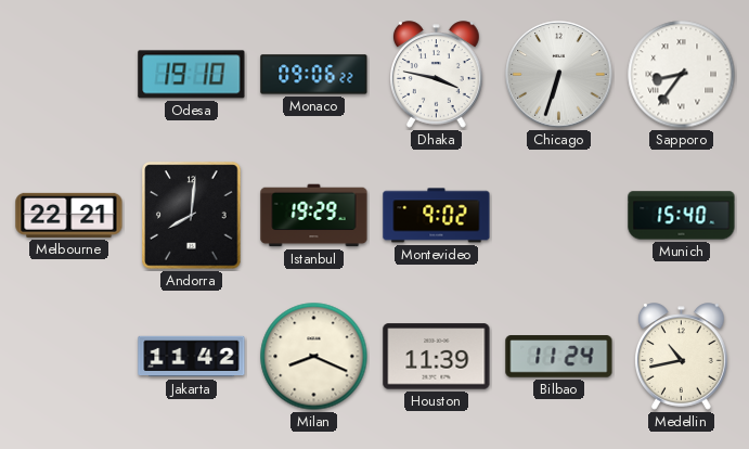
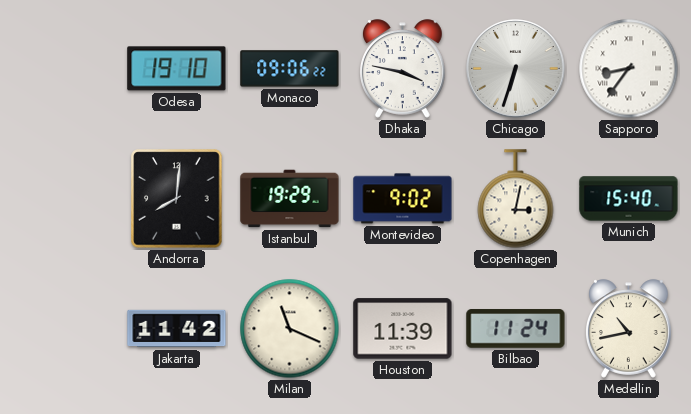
Melbourne: 22:21 -> none
Copenhagen: none -> 3:02
Milan: 8:19 -> 11:19
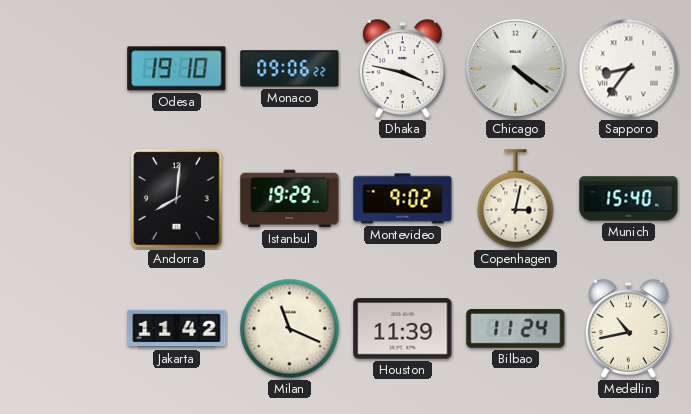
Chicago: 6:33 -> 4:21
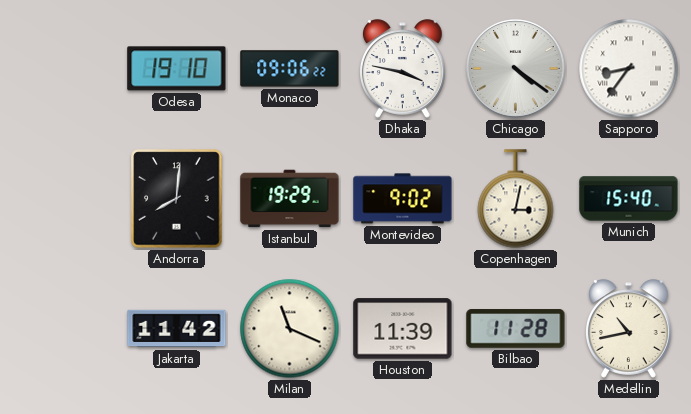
Bilbao: 11:24 -> 11:28
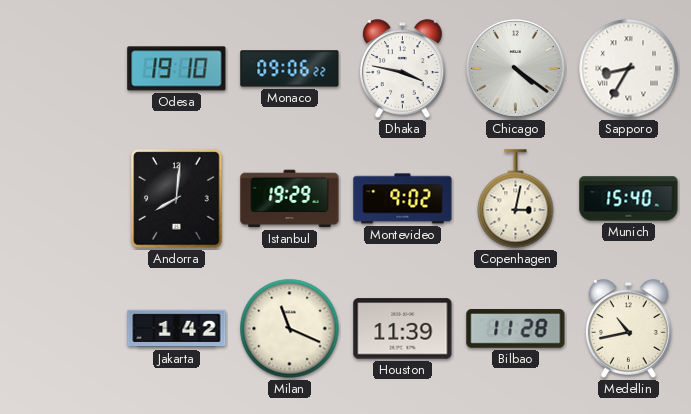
Sapporo: 8:36 -> 8:35
Jakarta: 11:42 -> 1:42
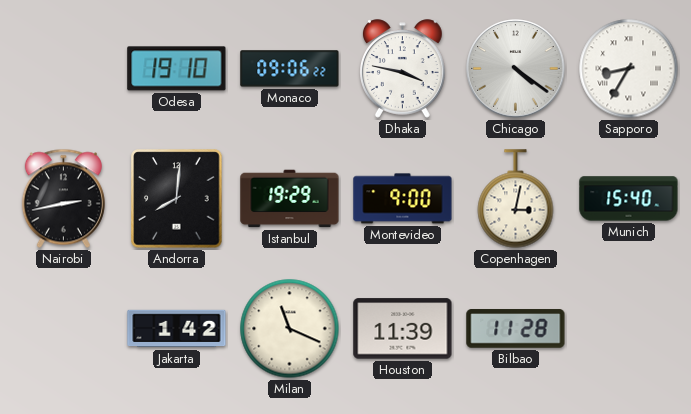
Nairobi: none -> 2:43
Montevideo: 9:02 -> 9:00
Medellin: 10:43 -> none
